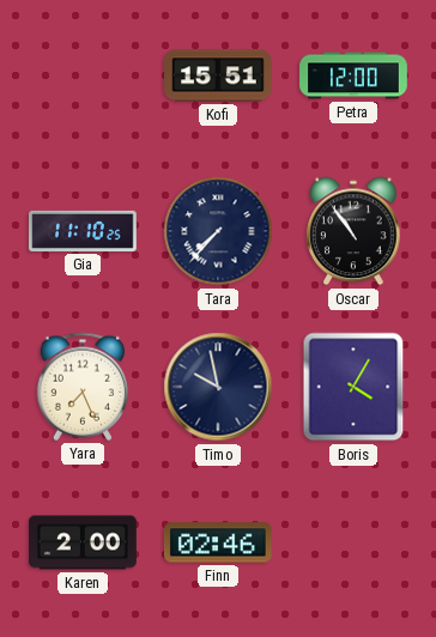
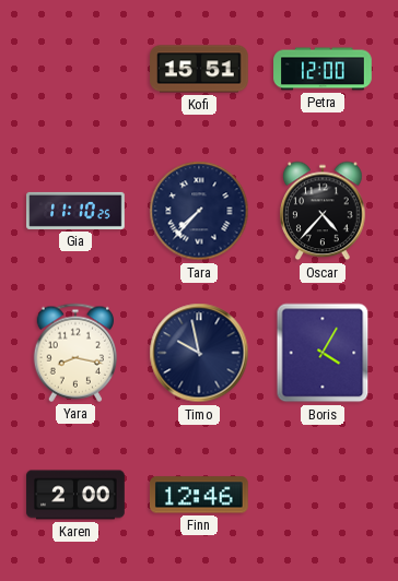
Oscar: 10:54 -> 4:37
Yara: 7:26 -> 8:17
Finn: 02:46 -> 12:46
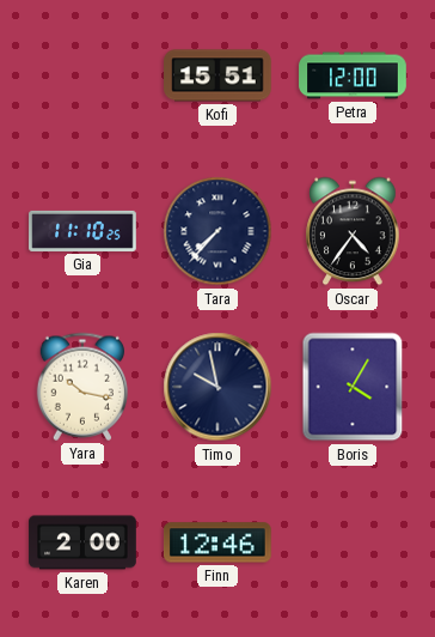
Oscar: 4:37 -> 4:36
Yara: 8:17 -> 10:17
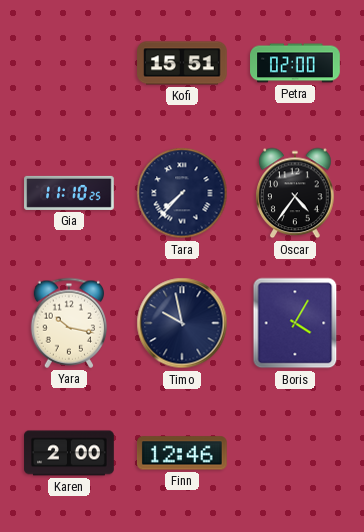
Petra: 12:00 -> 02:00
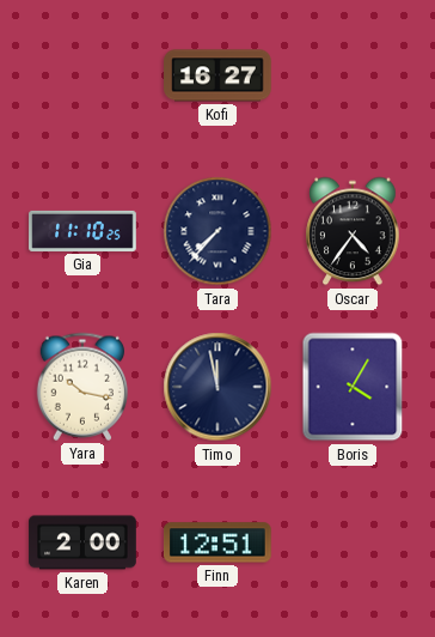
Kofi: 15:51 -> 16:27
Petra: 02:00 -> none
Timo: 9:58 -> 11:58
Finn: 12:46 -> 12:51
